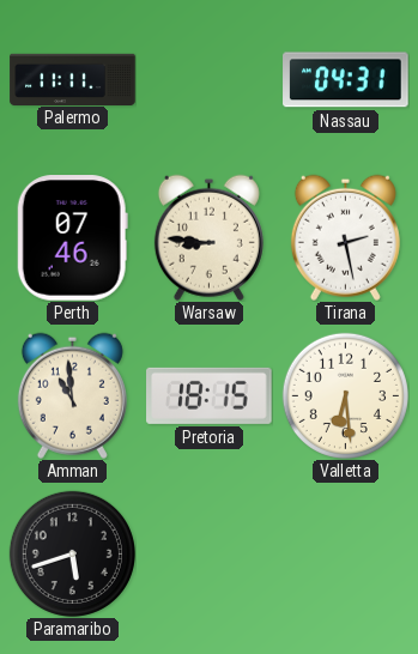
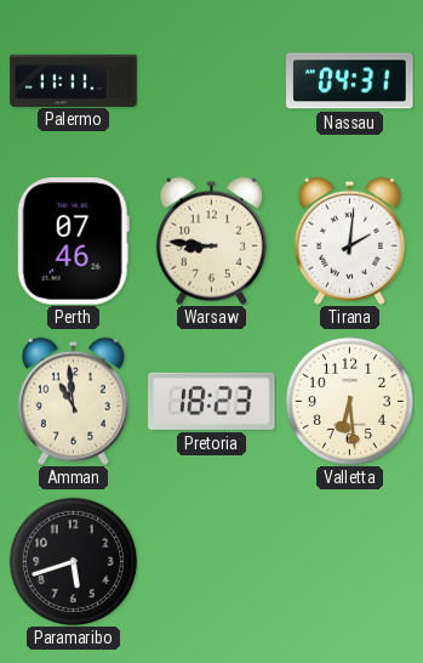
Tirana: 2:28 -> 2:01
Pretoria: 18:15 -> 18:23
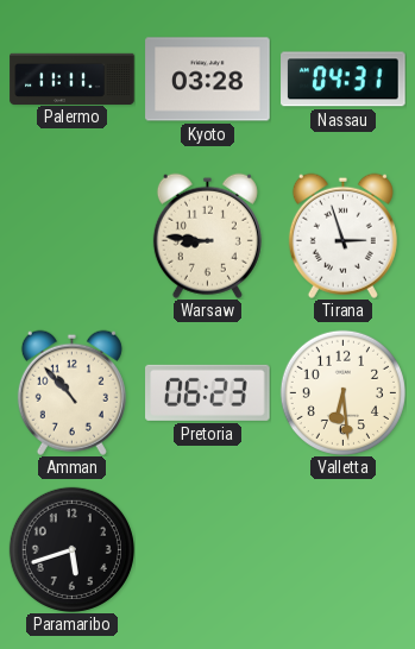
Kyoto: none -> 03:28
Perth: 07:46 -> none
Tirana: 2:01 -> 2:57
Amman: 10:59 -> 10:53
Pretoria: 18:23 -> 06:23
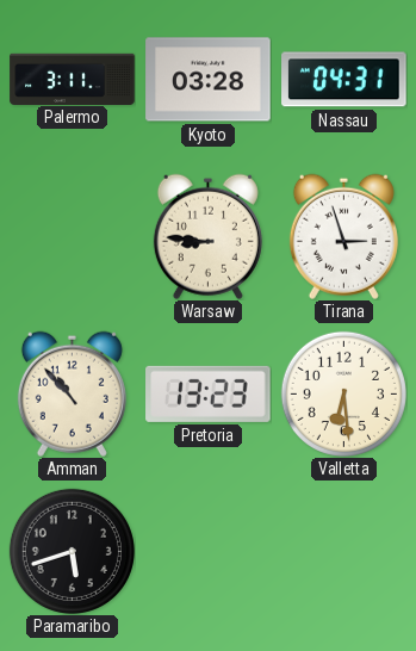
Palermo: 11:11 -> 3:11
Pretoria: 06:23 -> 13:23
